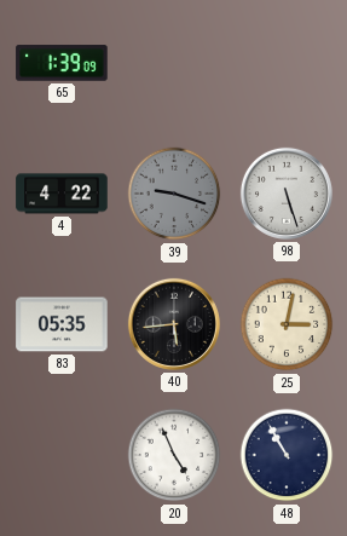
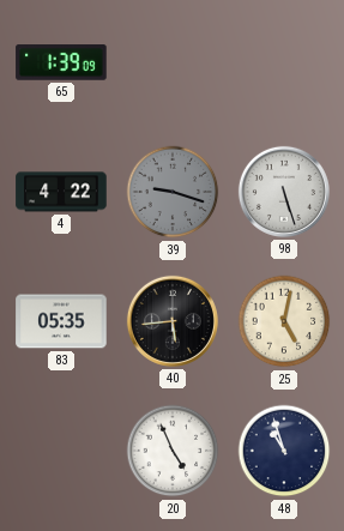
25: 3:02 -> 5:02
48: 10:55 -> 10:57
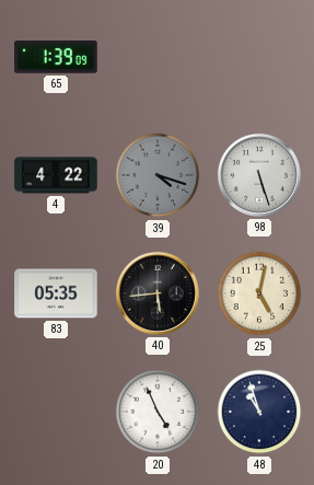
39: 9:18 -> 4:18
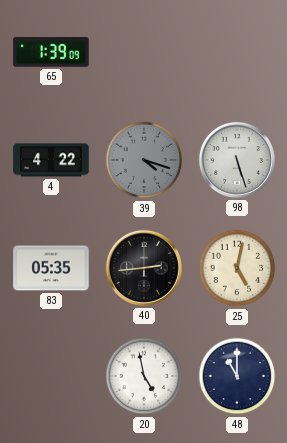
40: 5:44 -> 2:44
20: 4:56 -> 4:58
48: 10:57 -> 11:00
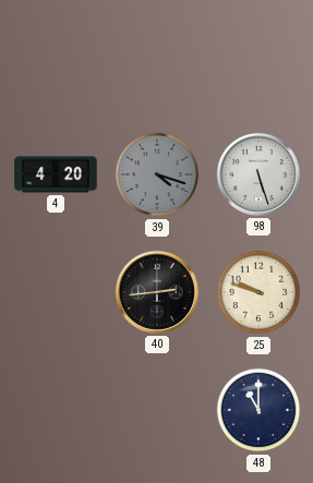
65: 1:39 -> none
4: 4:22 -> 4:20
83: 05:35 -> none
25: 5:02 -> 9:48
20: 4:58 -> none
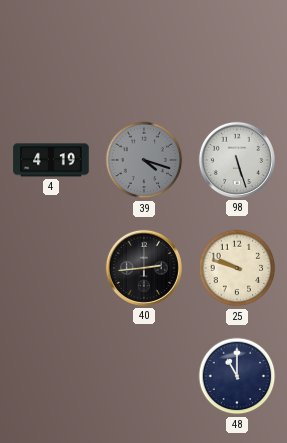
4: 4:20 -> 4:19
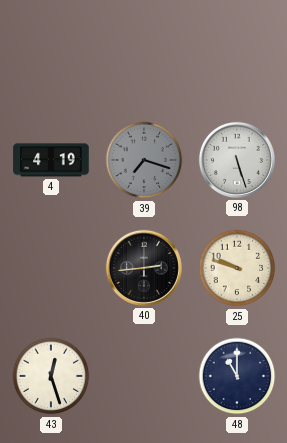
39: 4:18 -> 7:18
43: none -> 12:27
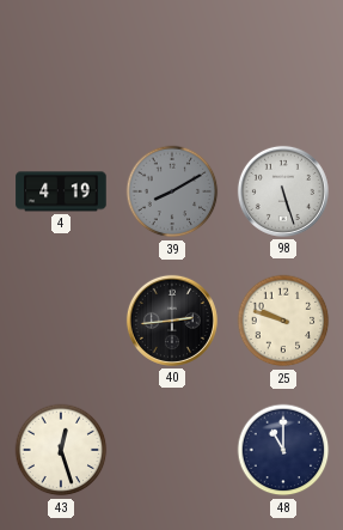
39: 7:18 -> 8:10
